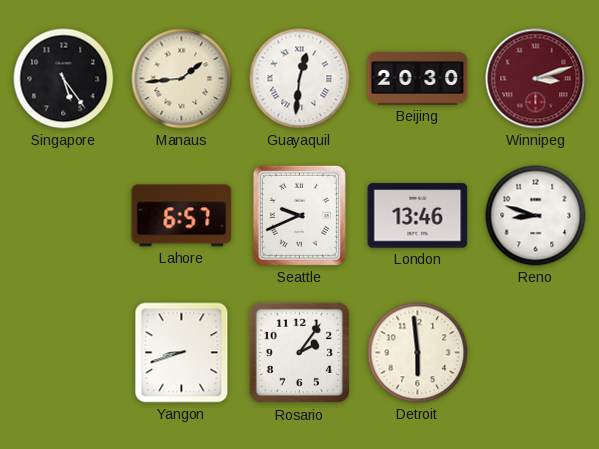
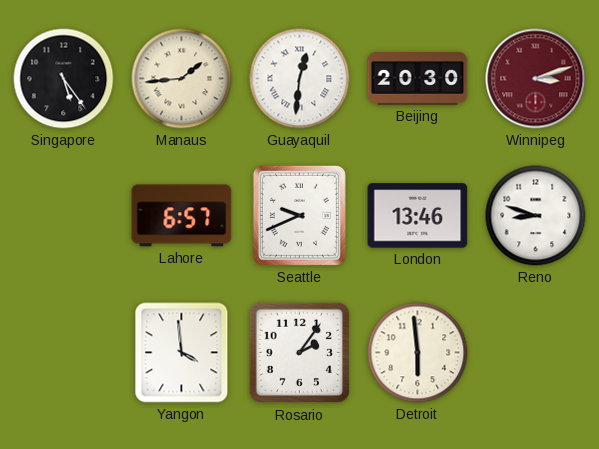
Yangon: 8:42 -> 3:59
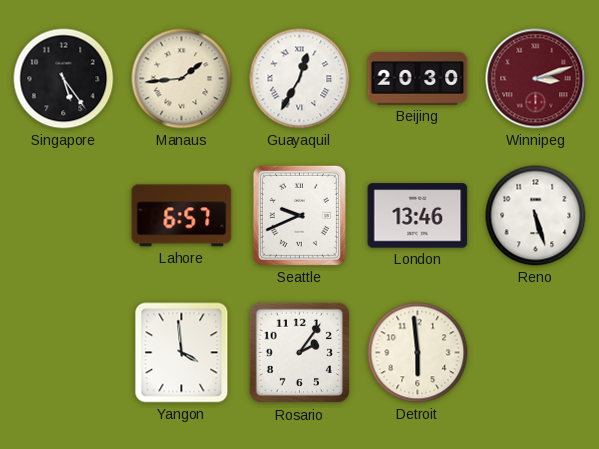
Guayaquil: 12:31 -> 12:35
Reno: 8:48 -> 5:27
